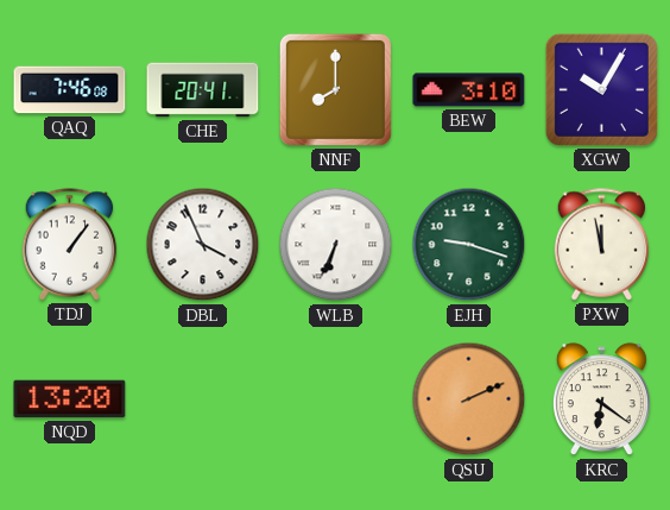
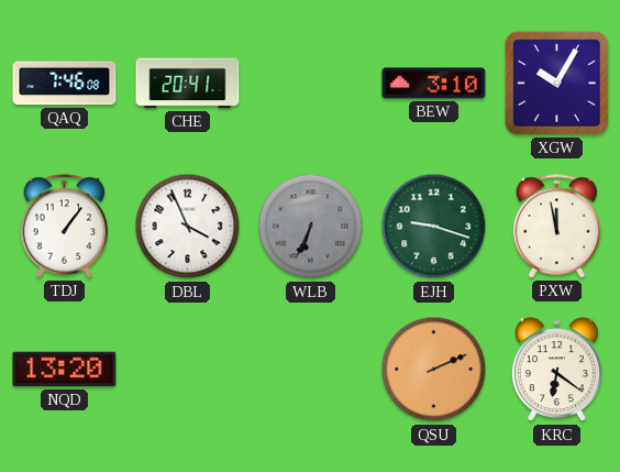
NNF: 8:00 -> none
WLB dial: white -> grey
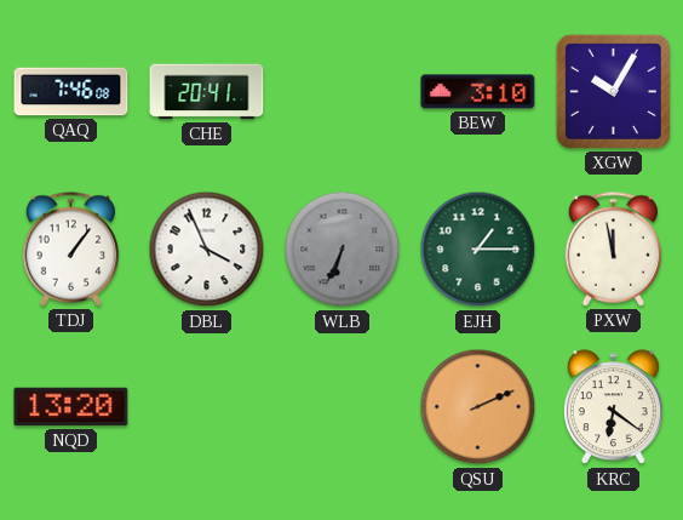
EJH: 9:18 -> 1:15
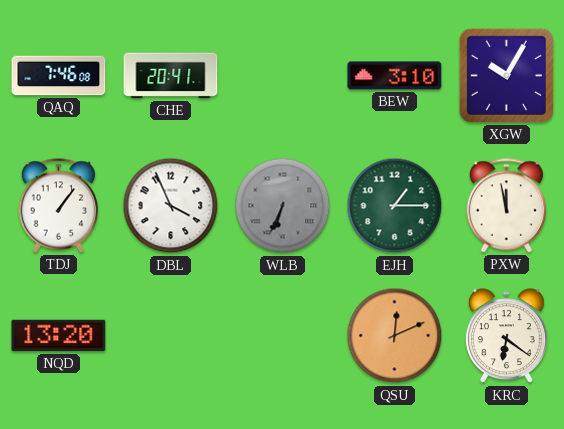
QSU: 2:11 -> 12:11
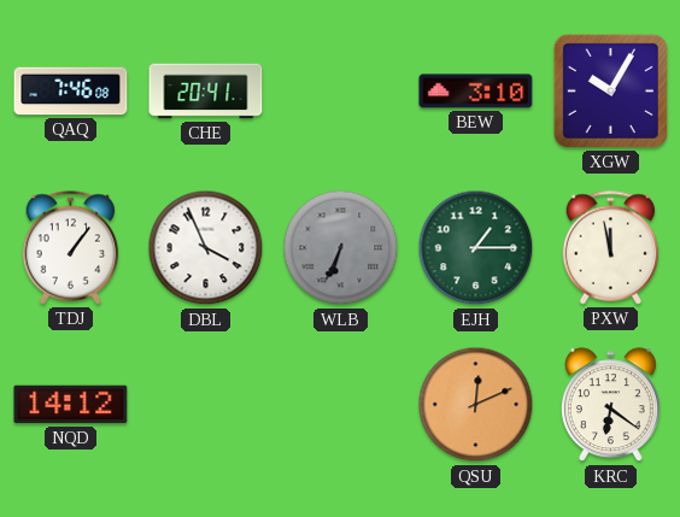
NQD: 13:20 -> 14:12
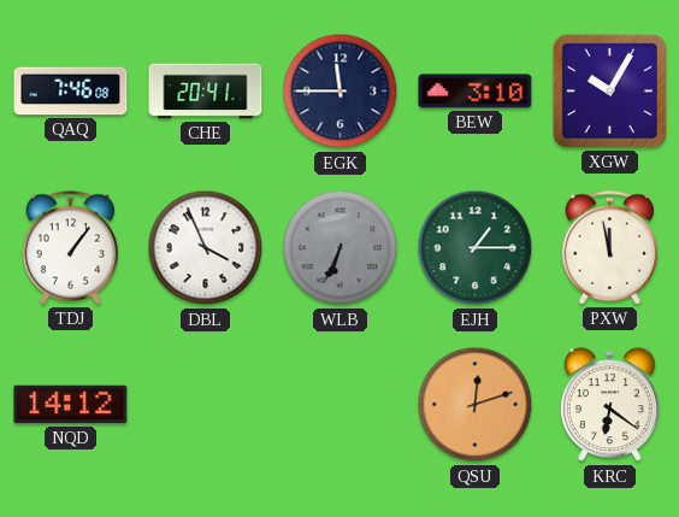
EGK: none -> 11:45
QSU: 12:11 -> 12:12
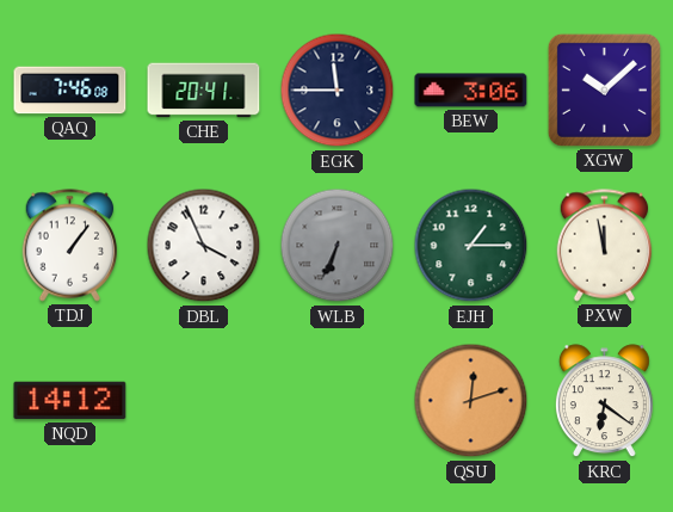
BEW: 3:10 -> 3:06
XGW: 10:05 -> 10:08
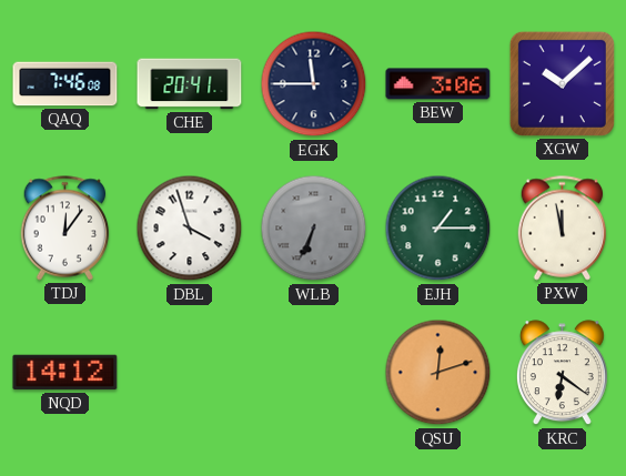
TDJ: 1:06 -> 12:06
DBL: 3:56 -> 3:57
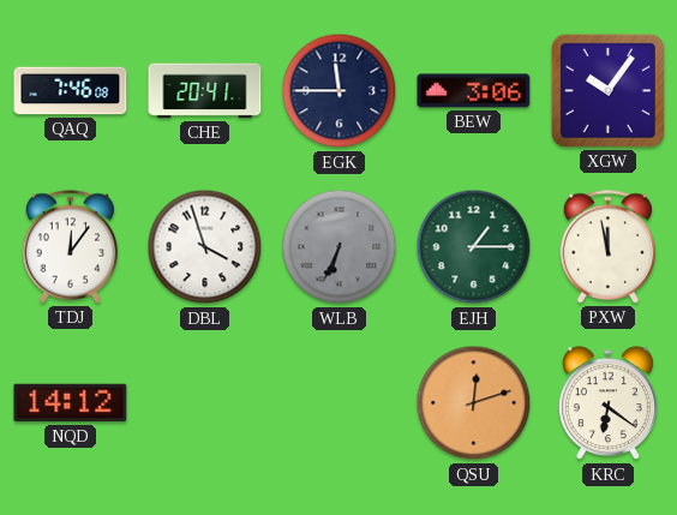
XGW: 10:08 -> 10:06
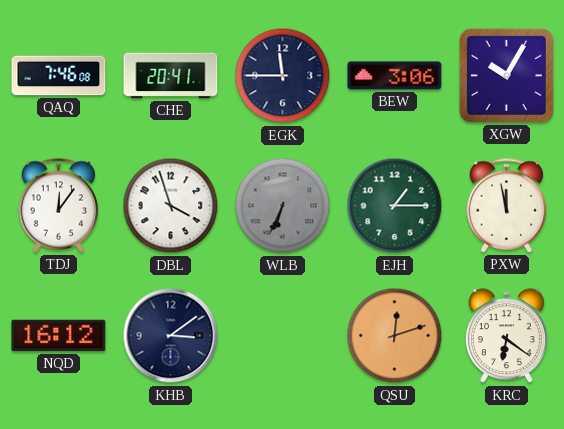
XGW: 10:06 -> 10:05
NQD: 14:12 -> 16:12
KHB: none -> 3:09
